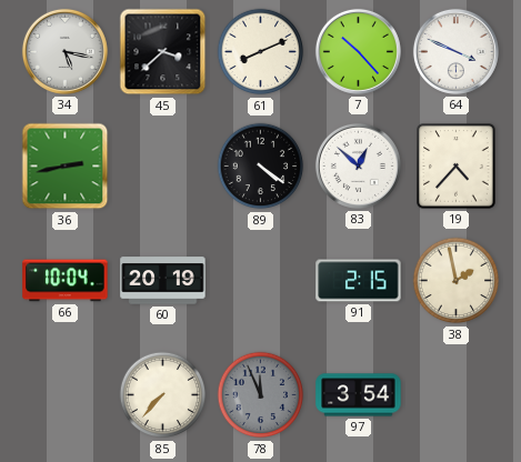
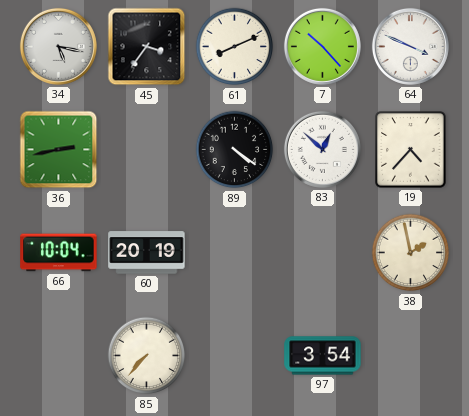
45: 3:38 -> 3:36
91: 2:15 -> none
78: 11:56 -> none
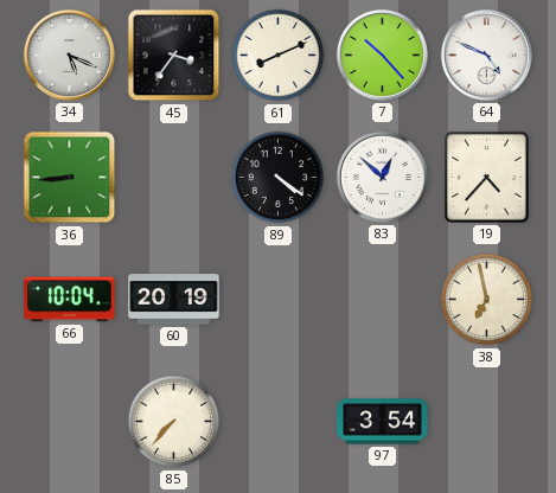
34: 5:17 -> 5:19
64: 3:49 -> 4:49
36: 2:43 -> 8:44
38: 1:58 -> 6:58
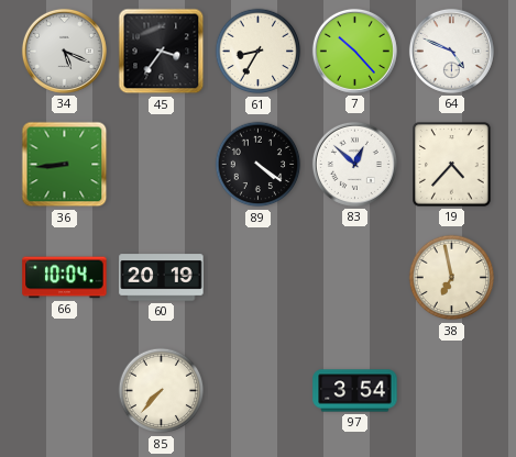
61: 8:11 -> 8:35
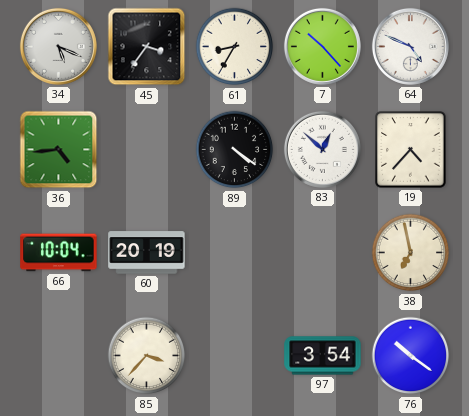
36: 8:44 -> 4:44
85: 7:37 -> 3:37
76: none -> 10:21
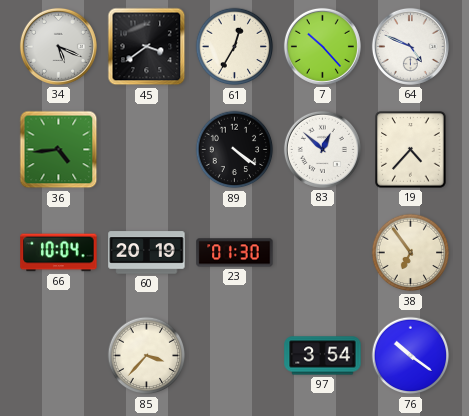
45: 3:36 -> 3:39
61: 8:35 -> 12:35
23: none -> 01:30
38: 6:58 -> 6:54
